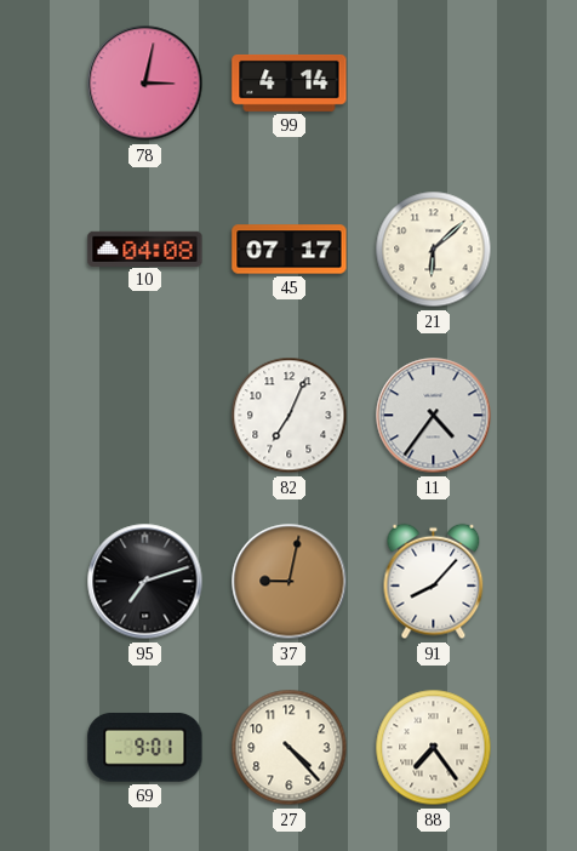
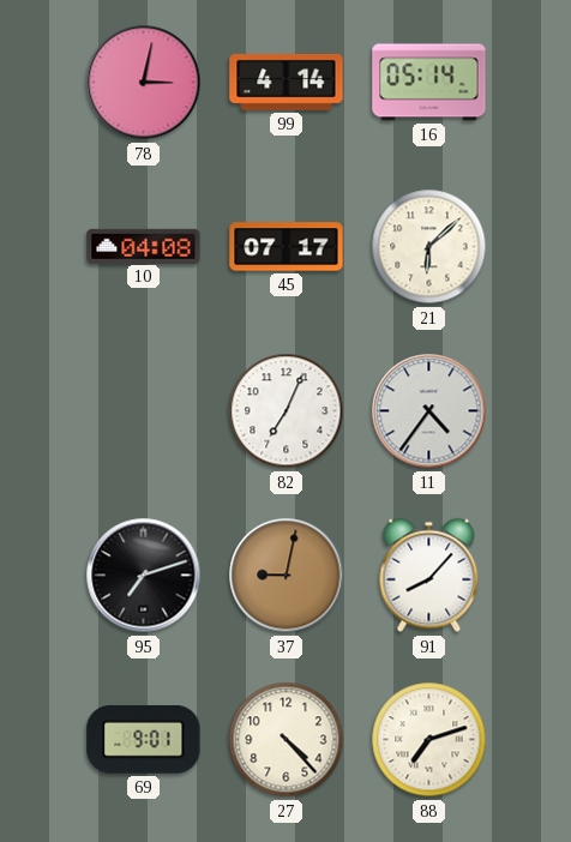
16: none -> 05:14
88: 7:24 -> 7:12
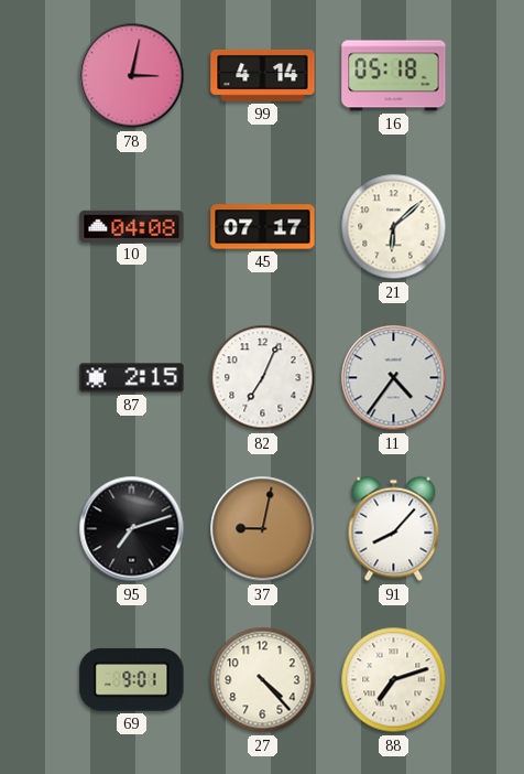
16: 05:14 -> 05:18
87: none -> 2:15
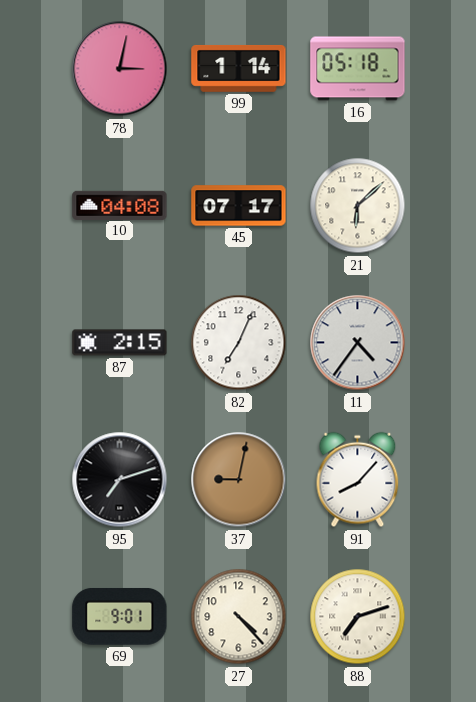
99: 4:14 -> 1:14
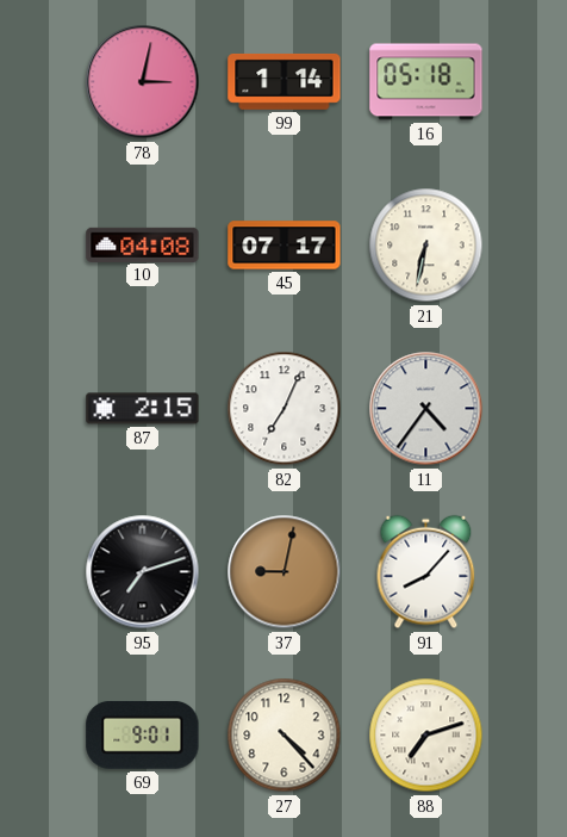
21: 6:08 -> 6:32
